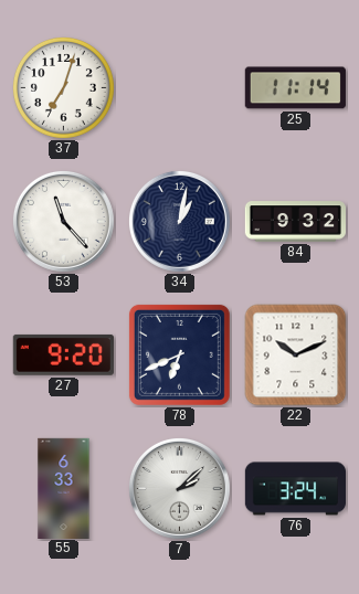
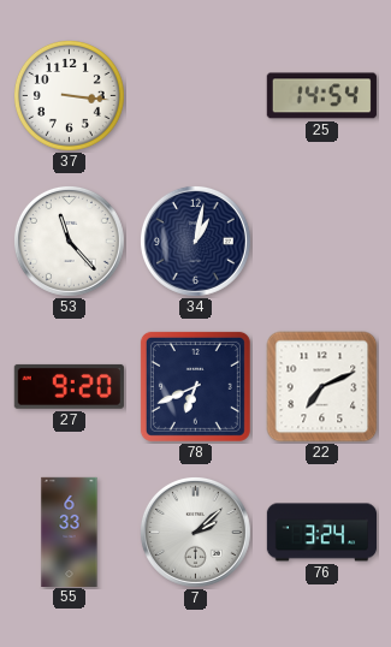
37: 7:03 -> 3:16
25: 11:14 -> 14:54
84: 9:32 -> none
22: 10:11 -> 7:11
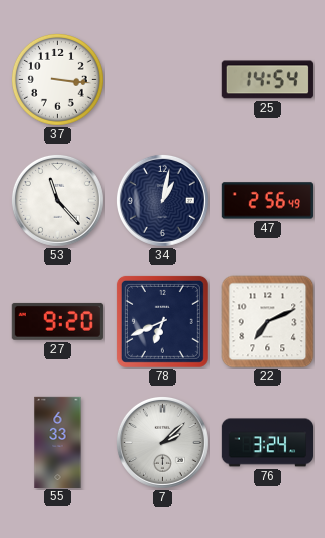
47: none -> 2:56
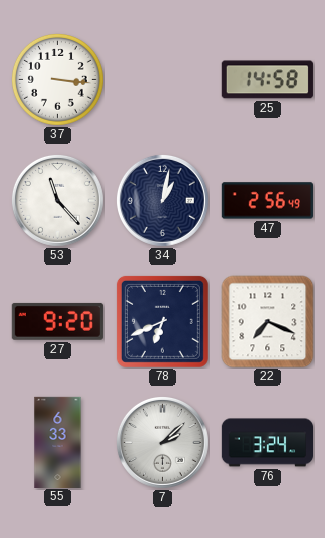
25: 14:54 -> 14:58
22: 7:11 -> 7:19
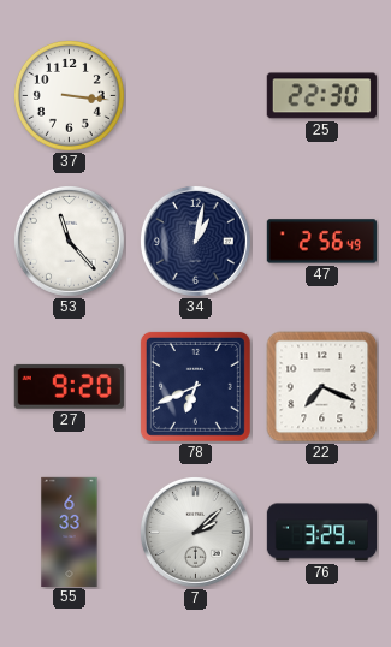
25: 14:58 -> 22:30
76: 3:24 -> 3:29
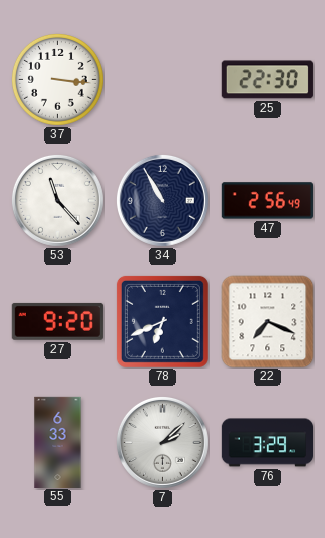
34: 1:02 -> 10:55
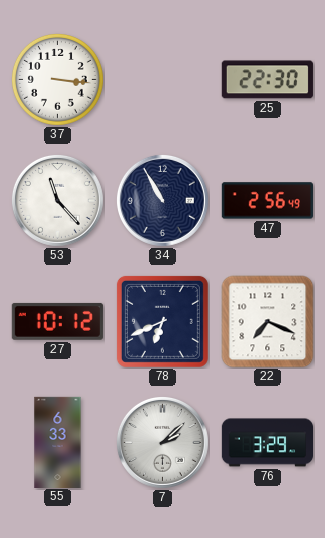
27: 9:20 -> 10:12
